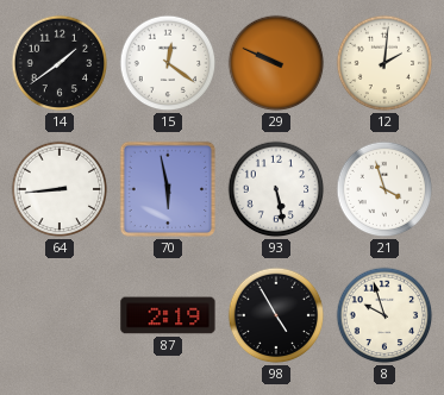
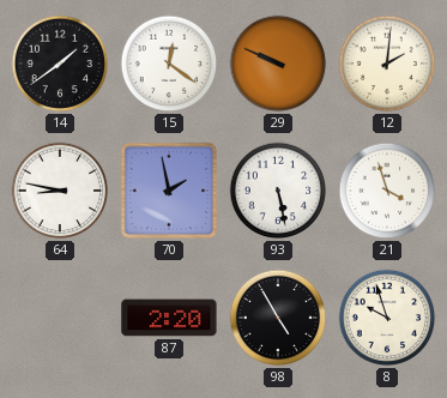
64: 8:44 -> 8:47
70: 5:58 -> 1:58
87: 2:19 -> 2:20
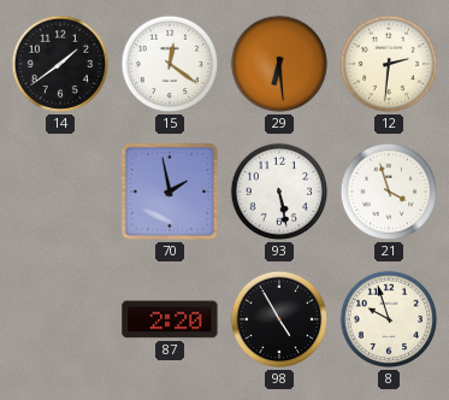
29: 9:49 -> 6:29
12: 2:01 -> 2:31
64: 8:47 -> none
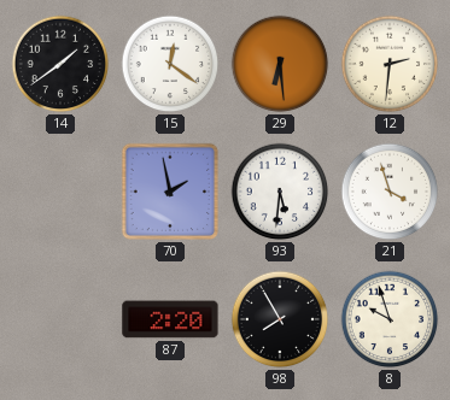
93: 5:28 -> 5:31
98: 4:55 -> 7:55
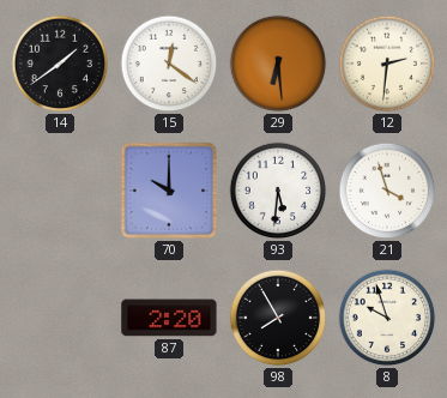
70: 1:58 -> 10:00
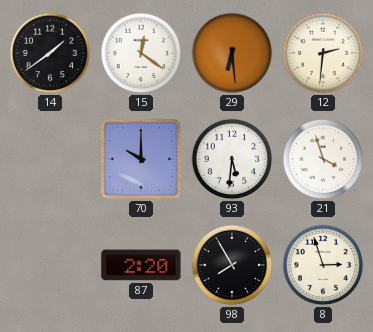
8: 9:57 -> 2:57
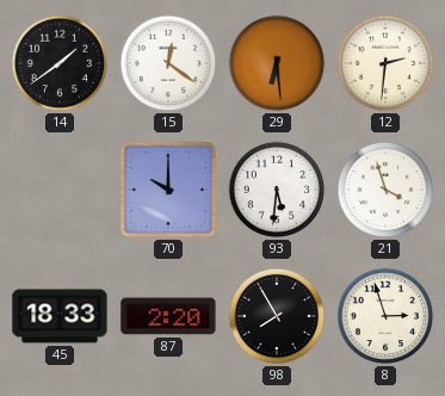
45: none -> 18:33
